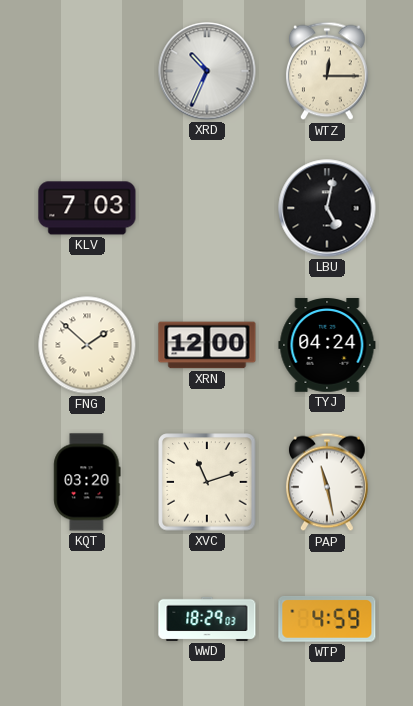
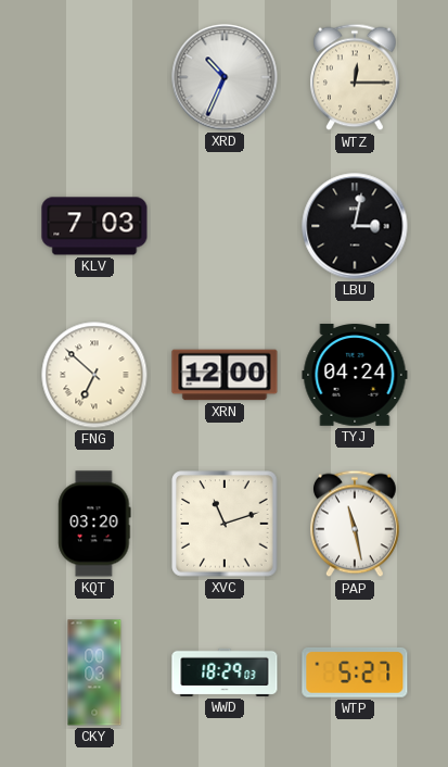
LBU: 5:02 -> 3:02
FNG: 1:52 -> 6:52
CKY: none -> 00:03
WTP: 4:59 -> 5:27
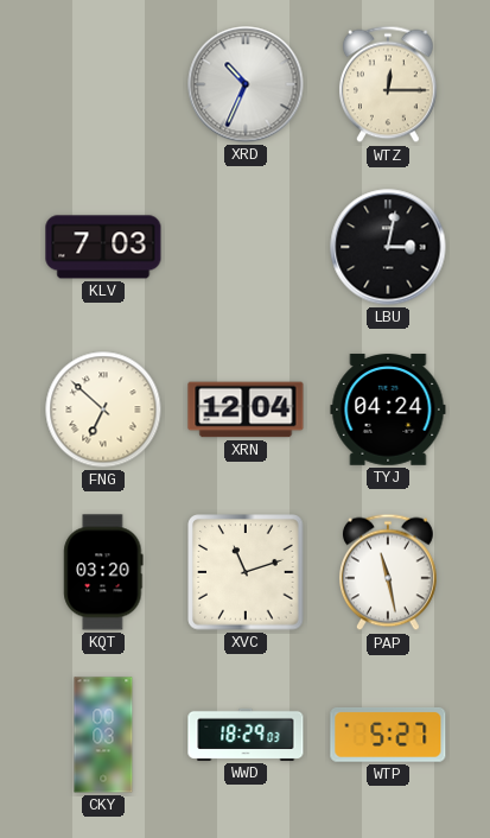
XRN: 12:00 -> 12:04
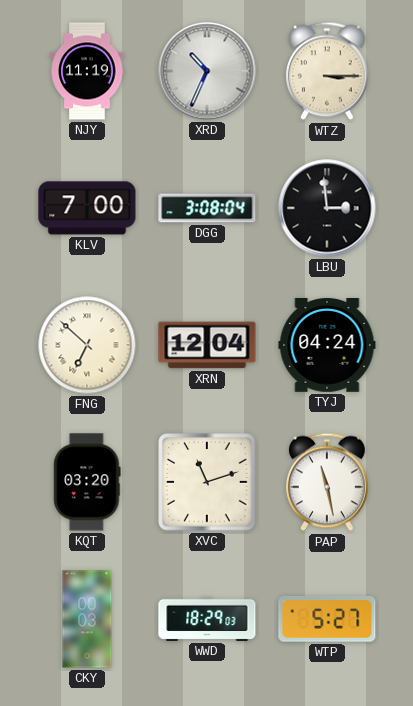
NJY: none -> 11:19
WTZ: 12:15 -> 3:15
KLV: 7:03 -> 7:00
DGG: none -> 3:08
LBU: 3:02 -> 2:59
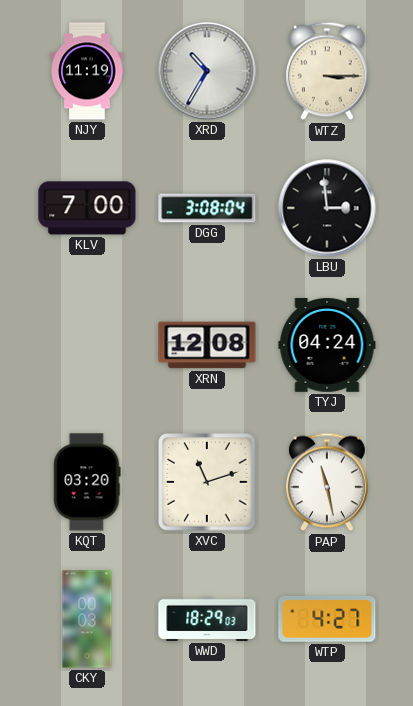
XRD: 10:34 -> 10:35
FNG: 6:52 -> none
XRN: 12:04 -> 12:08
WTP: 5:27 -> 4:27
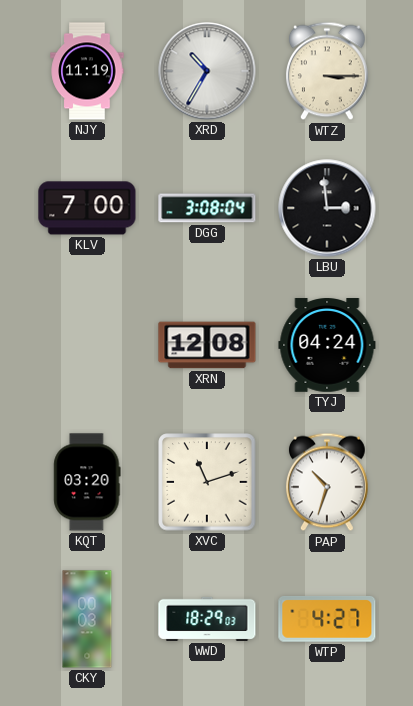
PAP: 11:28 -> 10:33
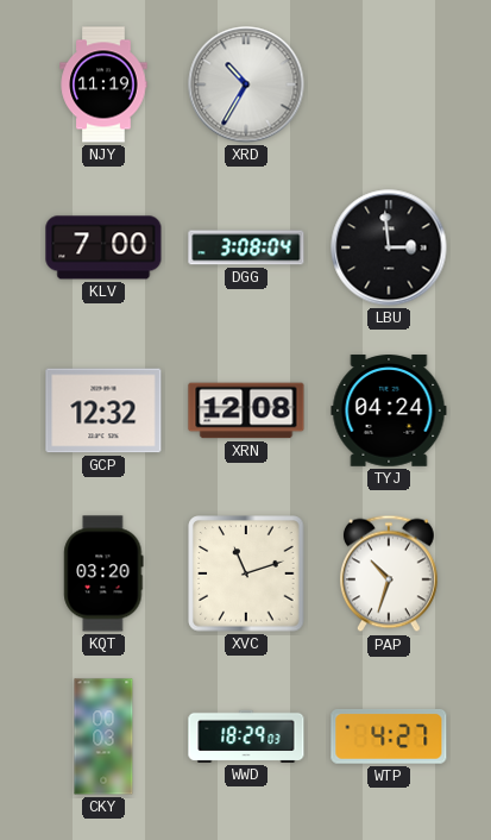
WTZ: 3:15 -> none
GCP: none -> 12:32
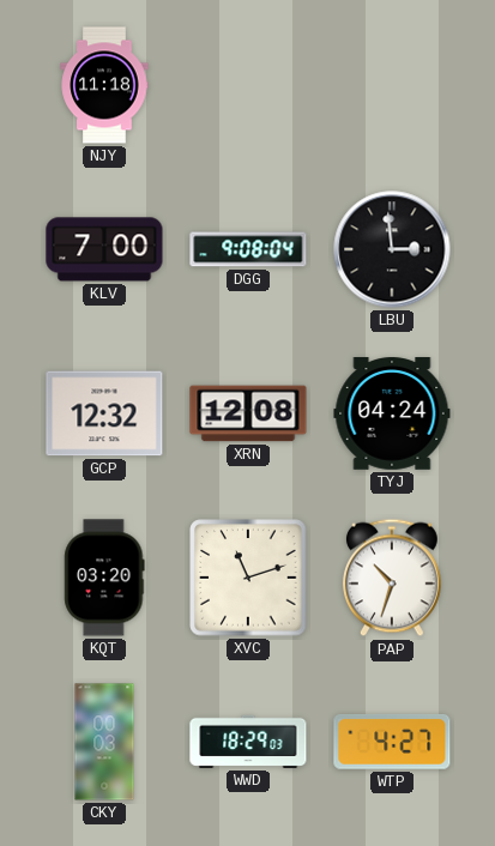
NJY: 11:19 -> 11:18
XRD: 10:35 -> none
DGG: 3:08 -> 9:08
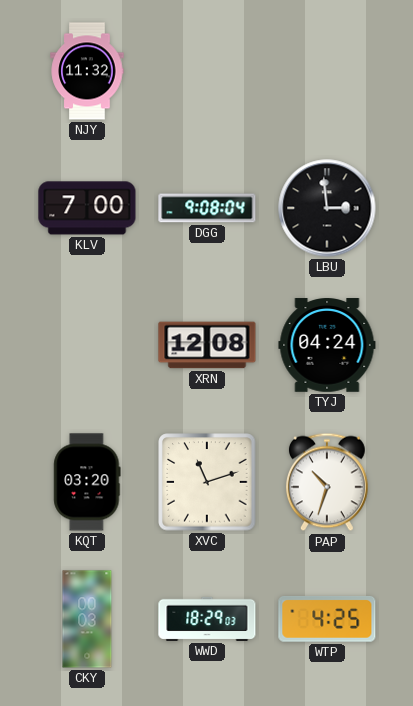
NJY: 11:18 -> 11:32
GCP: 12:32 -> none
WTP: 4:27 -> 4:25
